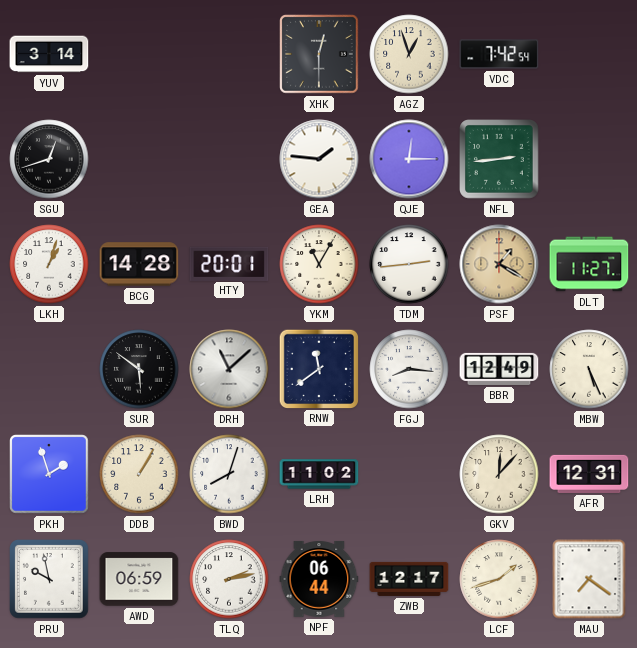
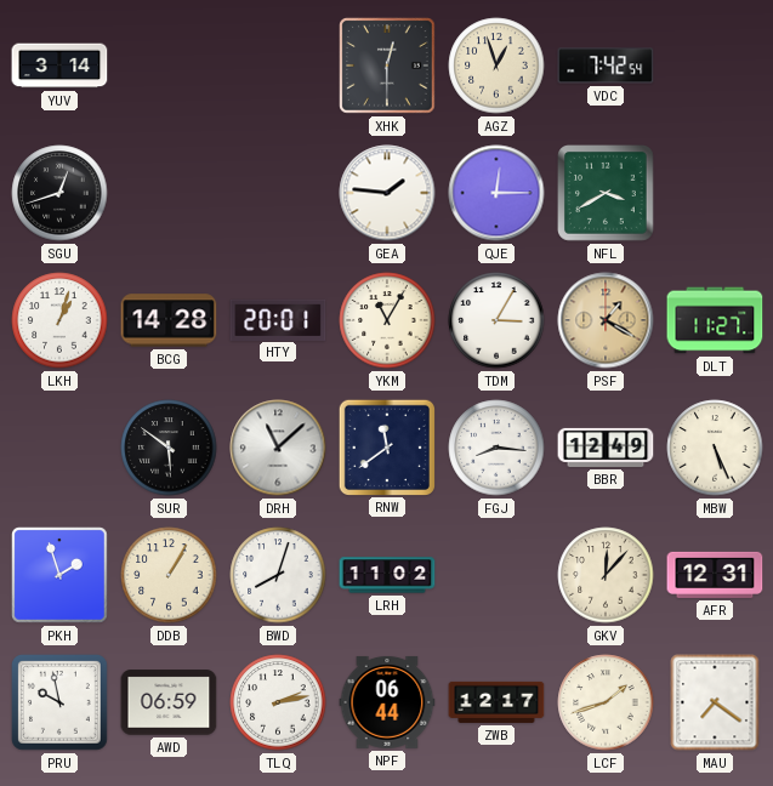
NFL: 2:44 -> 3:40
TDM: 2:44 -> 3:05
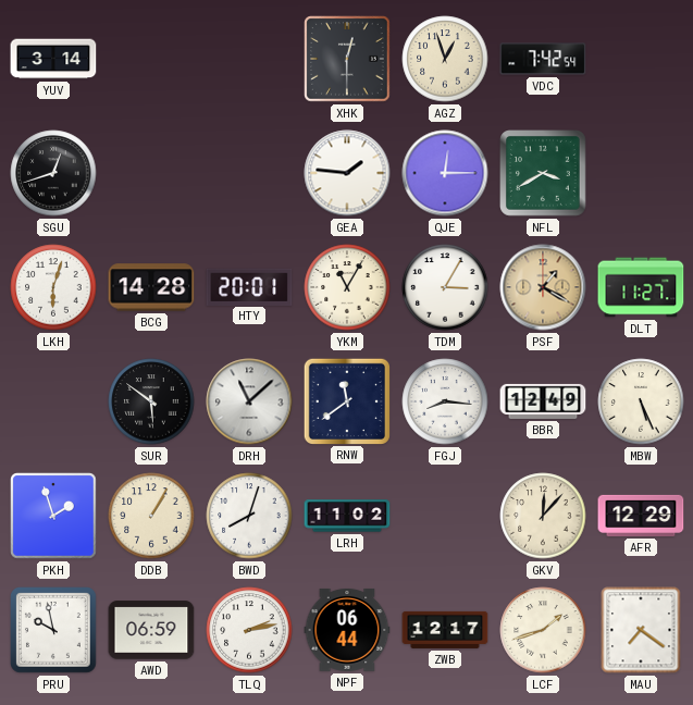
LKH: 1:03 -> 6:03
AFR: 12:31 -> 12:29
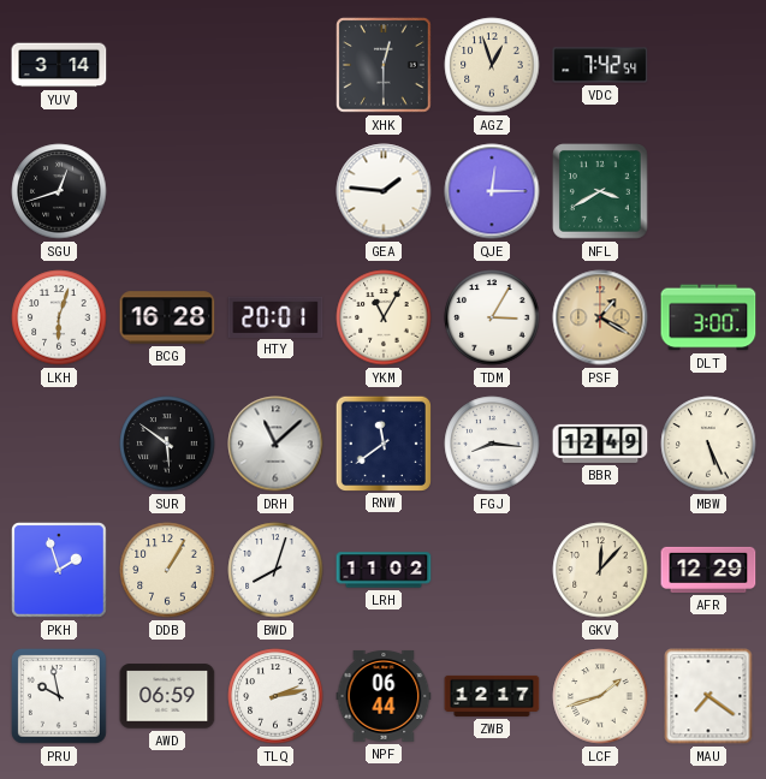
BCG: 14:28 -> 16:28
DLT: 11:27 -> 3:00
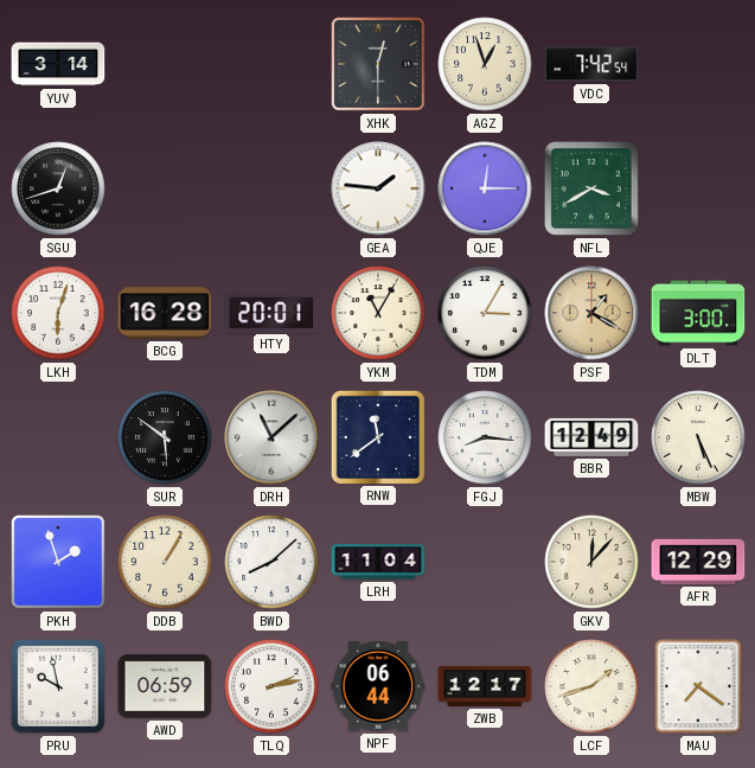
BWD: 8:03 -> 8:08
LRH: 11:02 -> 11:04
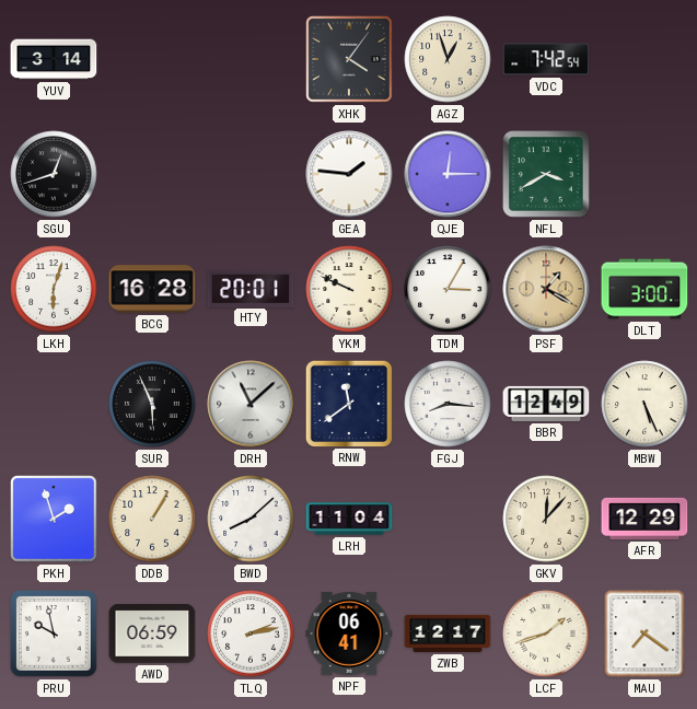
XHK: 12:30 -> 4:06
YKM: 11:05 -> 9:49
SUR: 5:51 -> 5:56
NPF: 06:44 -> 06:41
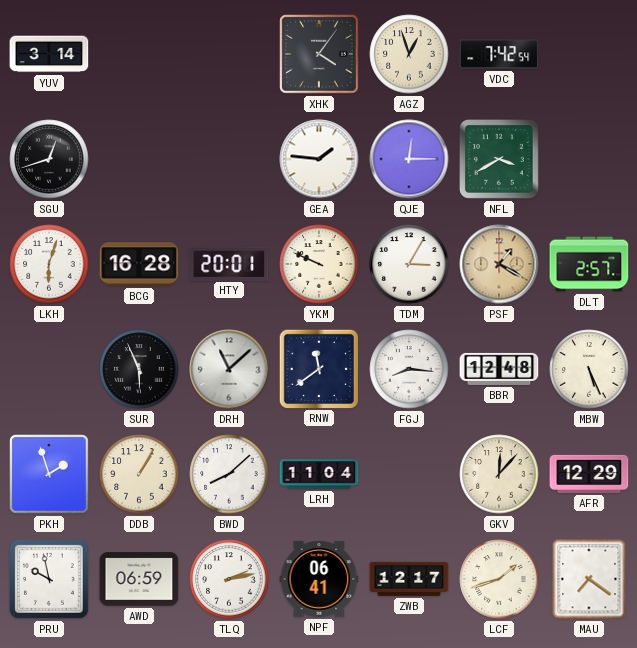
DLT: 3:00 -> 2:57
BBR: 12:49 -> 12:48
